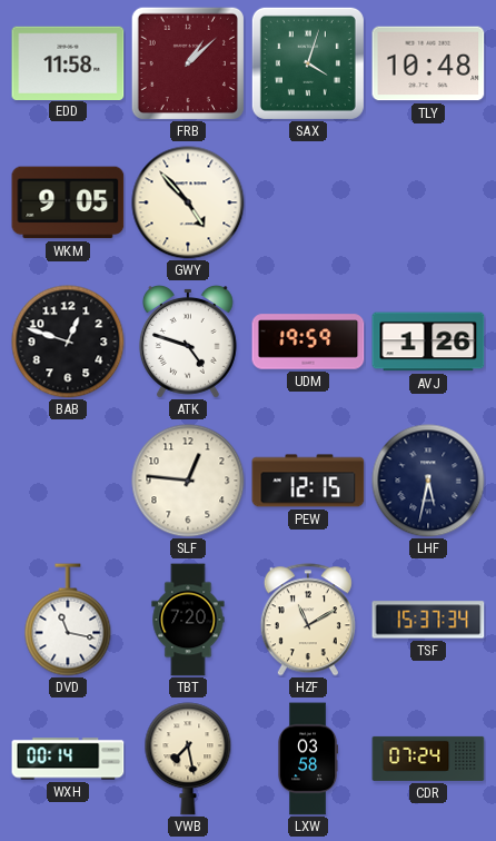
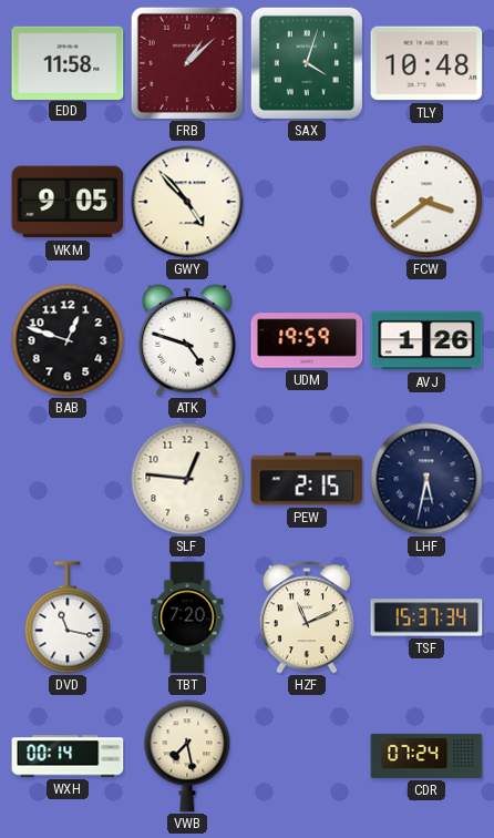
FCW: none -> 3:39
PEW: 12:15 -> 2:15
HZF: 11:10 -> 11:11
LXW: 03:58 -> none
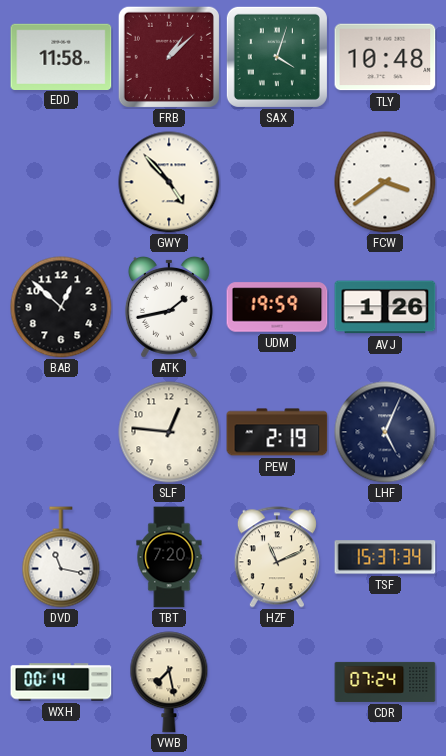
WKM: 9:05 -> none
BAB: 12:48 -> 12:52
ATK: 4:48 -> 1:43
PEW: 2:15 -> 2:19
LHF: 5:32 -> 5:04
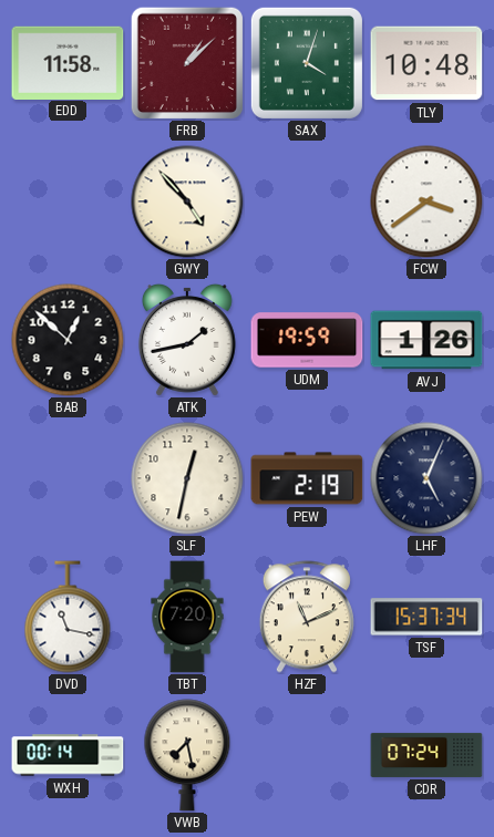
SLF: 12:46 -> 12:32
